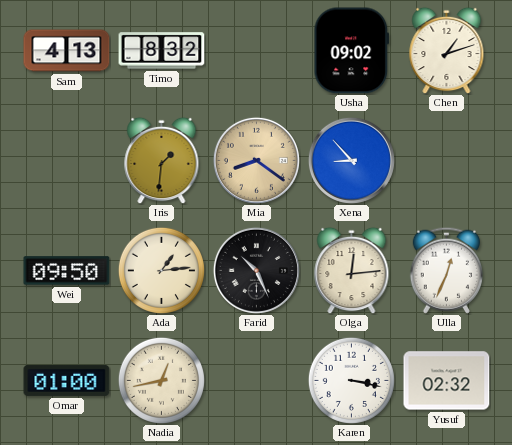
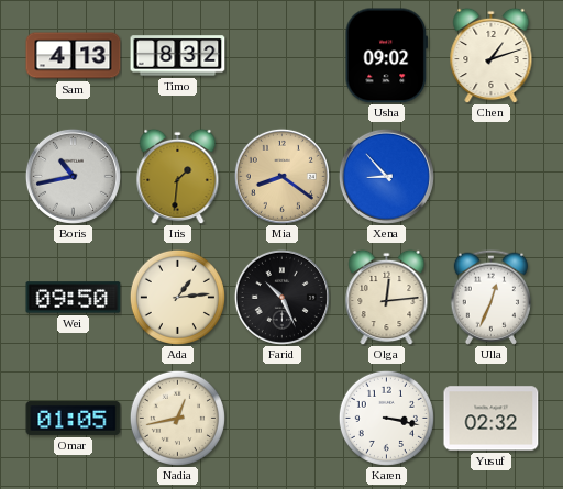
Boris: none -> 10:43
Omar: 01:00 -> 01:05
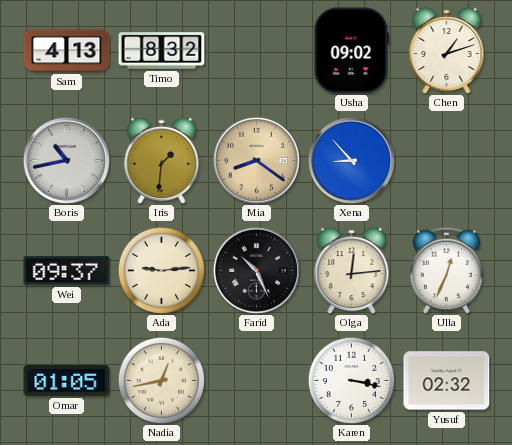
Wei: 09:50 -> 09:37
Ada: 1:14 -> 9:14
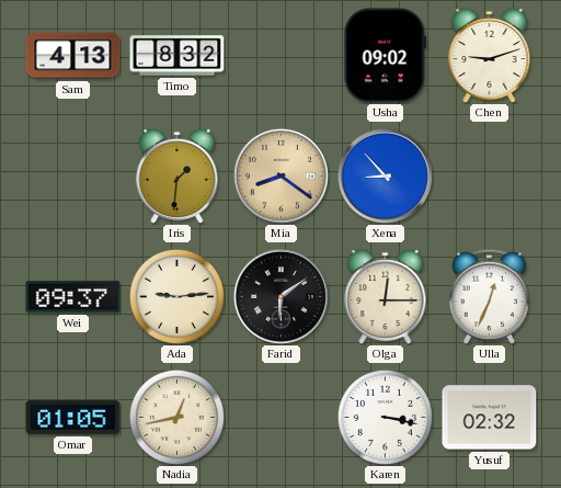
Chen: 1:12 -> 9:12
Boris: 10:43 -> none
Farid: 10:26 -> 6:09
Olga: 12:14 -> 12:15
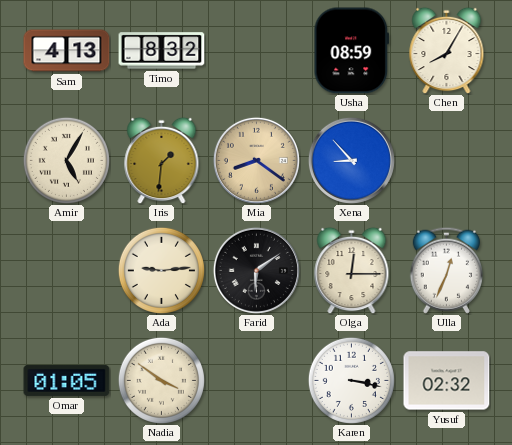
Usha: 09:02 -> 08:59
Chen: 9:12 -> 8:05
Amir: none -> 5:05
Wei: 09:37 -> none
Nadia: 12:43 -> 3:51
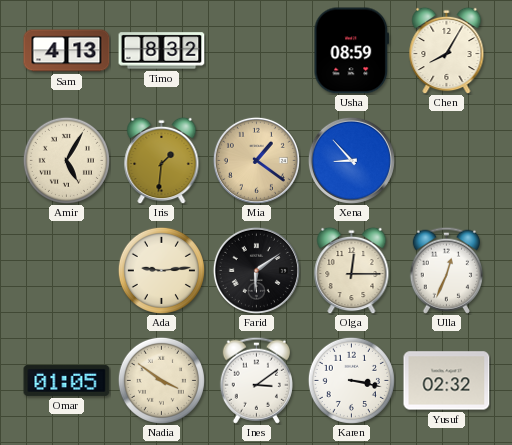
Mia: 8:21 -> 1:21
Ines: none -> 3:09
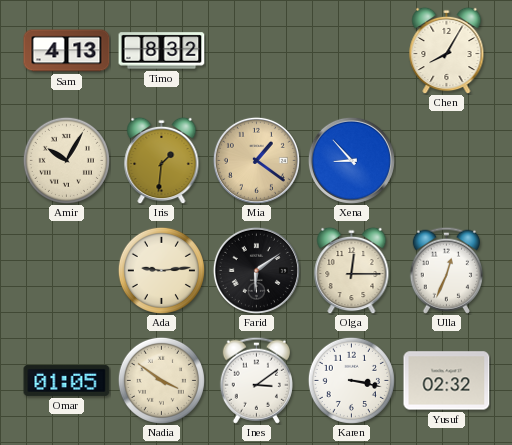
Usha: 08:59 -> none
Amir: 5:05 -> 10:05
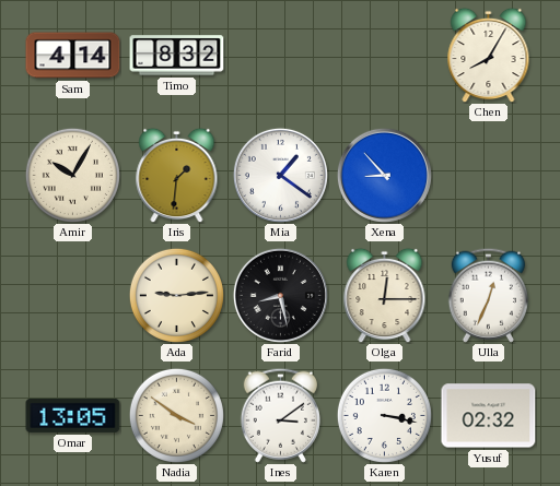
Sam: 4:13 -> 4:14
Mia dial: champagne -> white
Farid: 6:09 -> 8:28
Omar: 01:05 -> 13:05
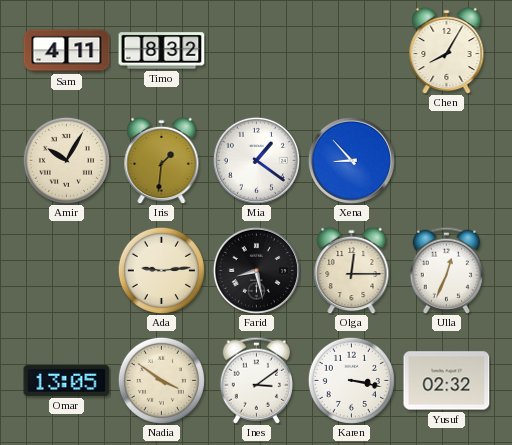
Sam: 4:14 -> 4:11
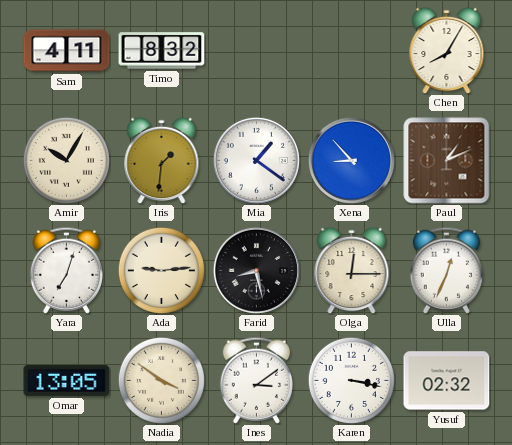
Paul: none -> 1:11
Yara: none -> 7:03
